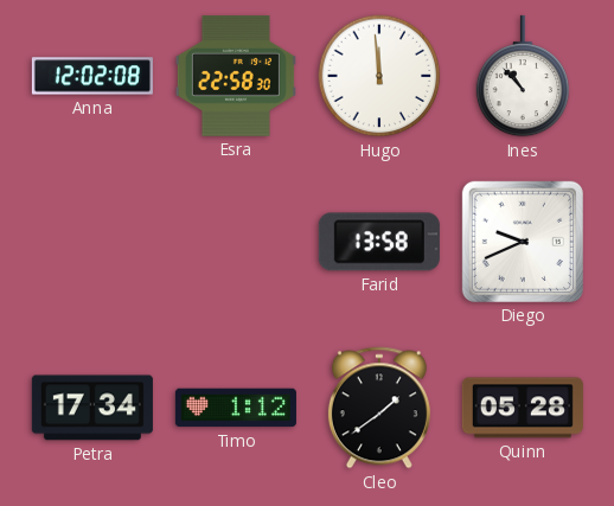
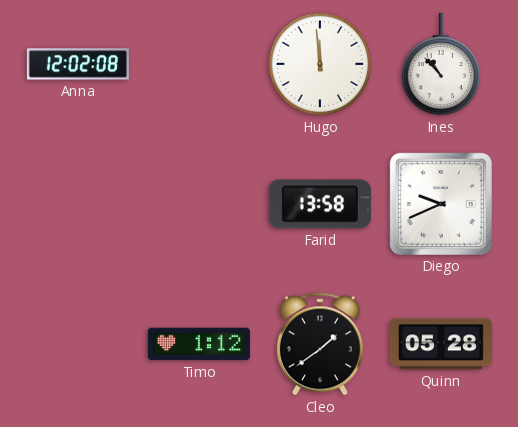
Esra: 22:58 -> none
Petra: 17:34 -> none
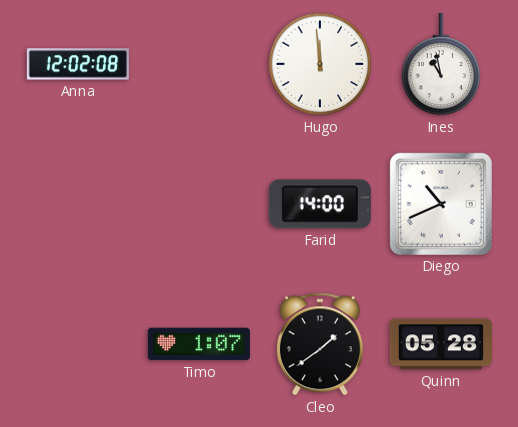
Ines: 10:53 -> 10:58
Farid: 13:58 -> 14:00
Diego: 9:41 -> 10:41
Timo: 1:12 -> 1:07
